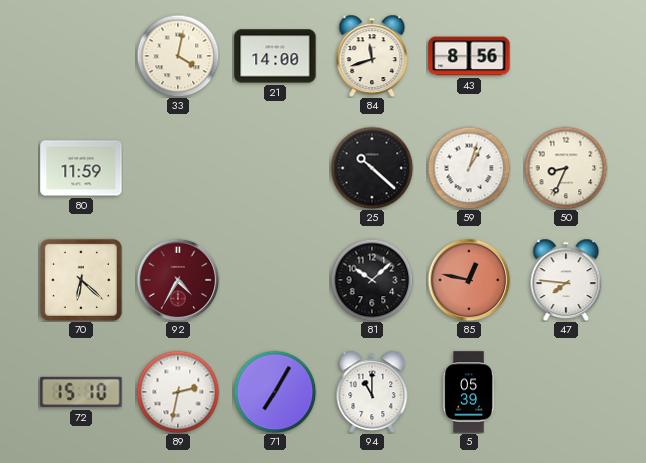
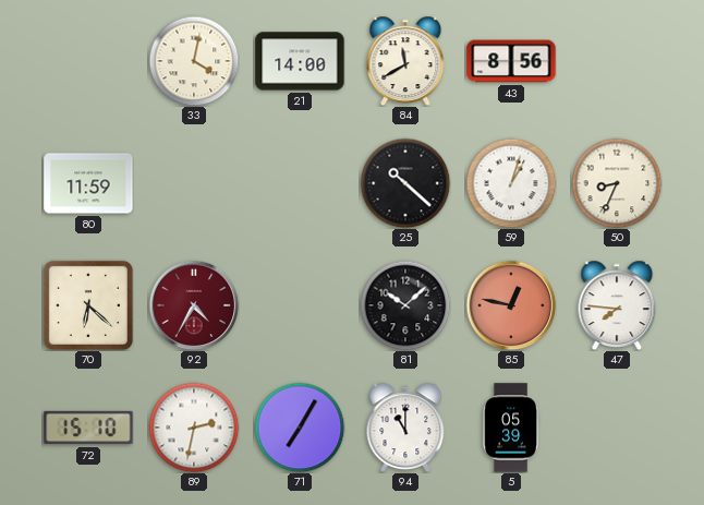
84: 11:42 -> 11:40
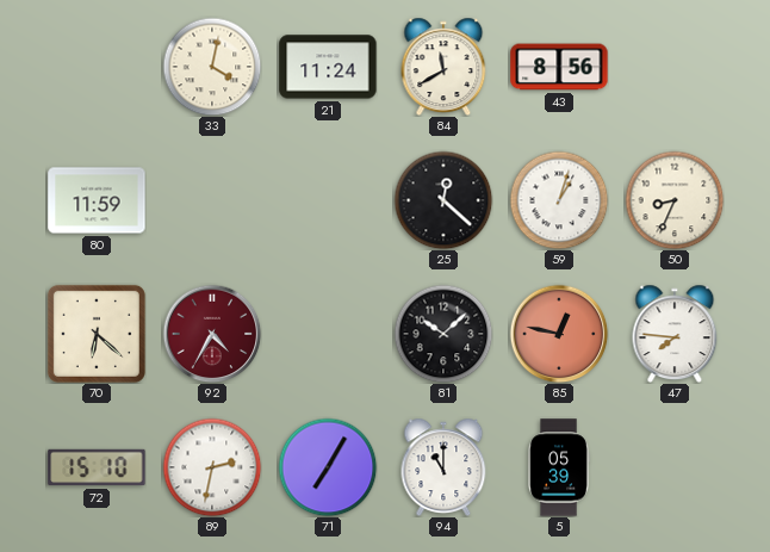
21: 14:00 -> 11:24
25: 10:22 -> 12:22
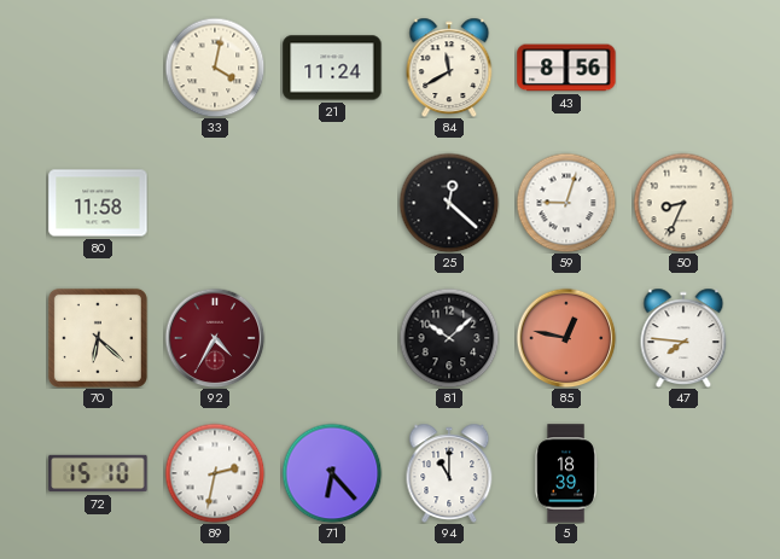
80: 11:59 -> 11:58
59: 1:03 -> 9:03
71: 7:05 -> 6:23
5: 05:39 -> 18:39
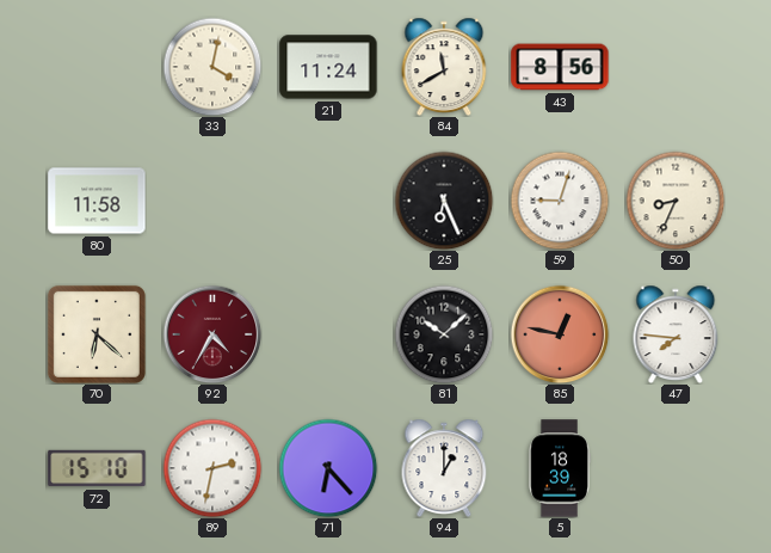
25: 12:22 -> 6:26
94: 11:00 -> 1:00
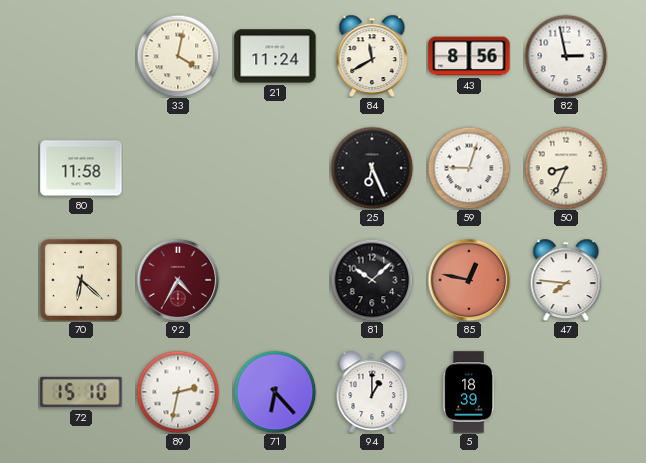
82: none -> 2:58
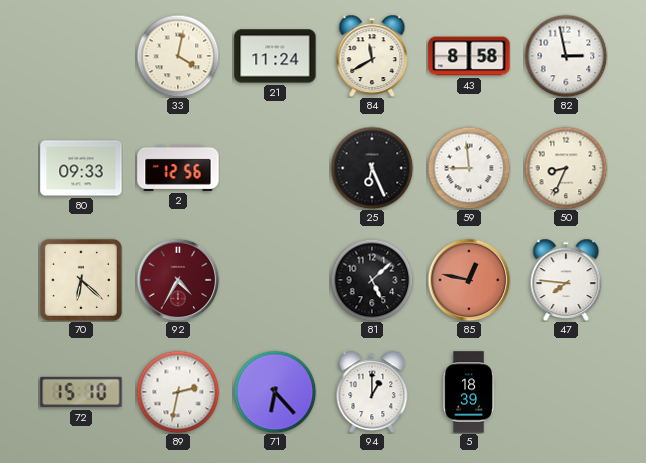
43: 8:56 -> 8:58
80: 11:58 -> 09:33
2: none -> 12:56
59: 9:03 -> 8:59
81: 10:08 -> 5:08
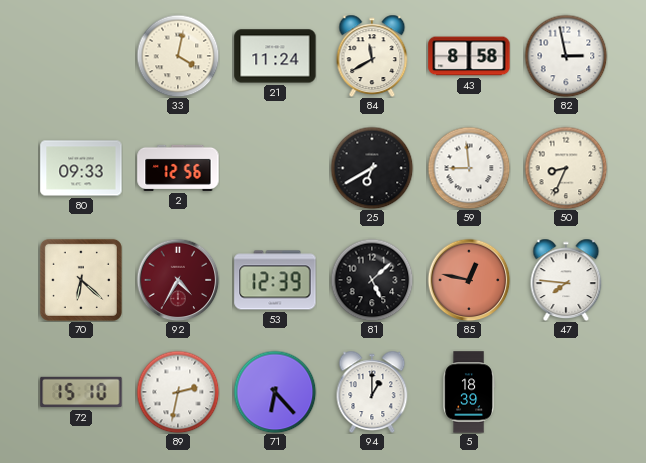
25: 6:26 -> 6:40
53: none -> 12:39
